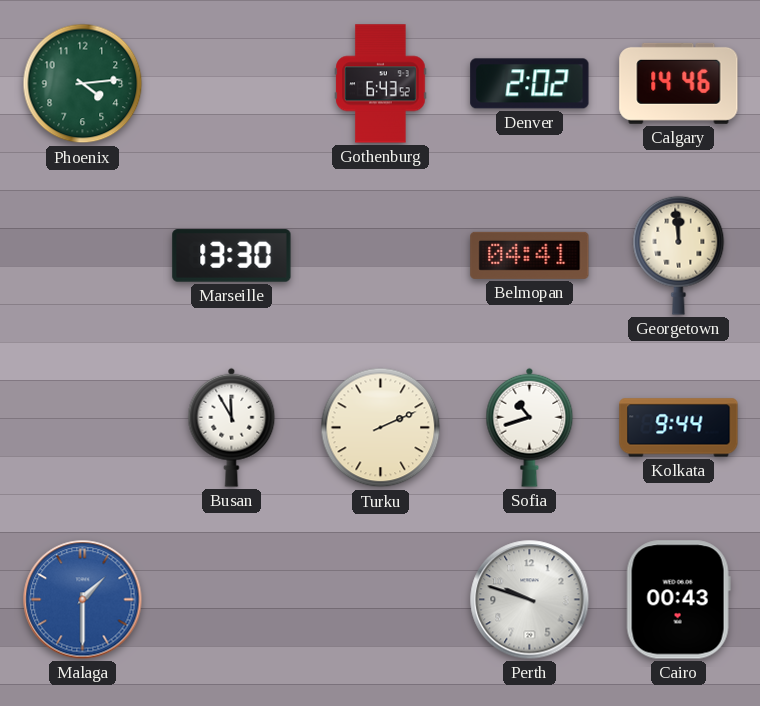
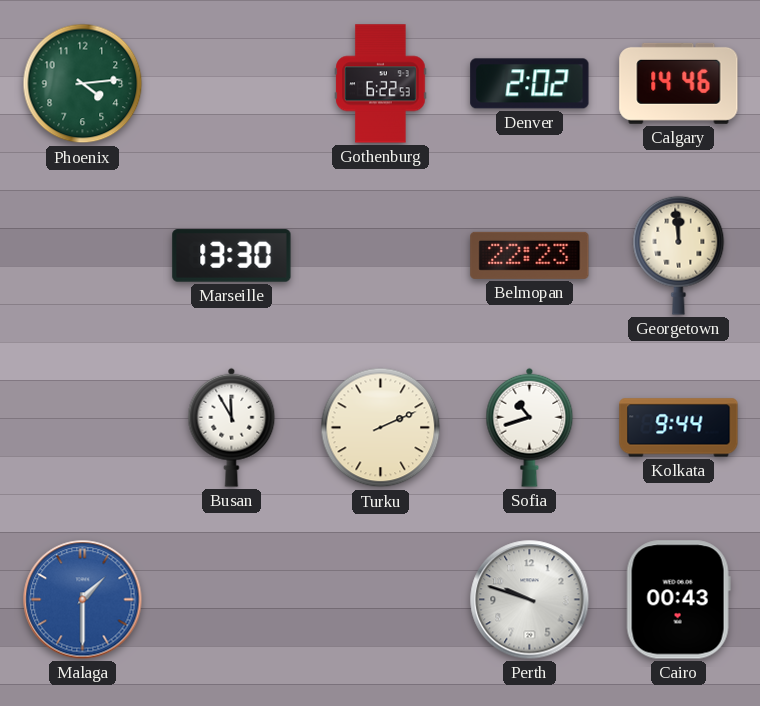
Gothenburg: 6:43 -> 6:22
Belmopan: 04:41 -> 22:23
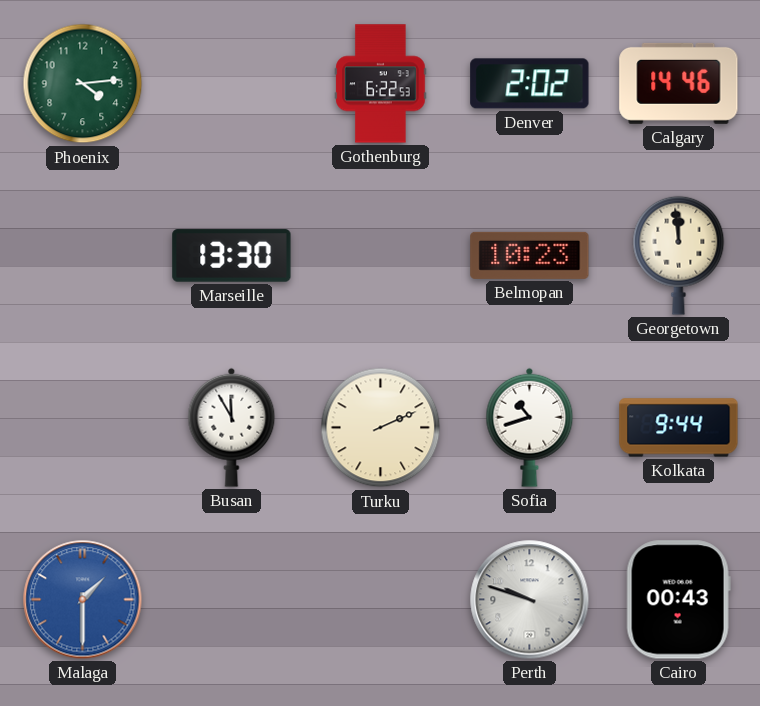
Belmopan: 22:23 -> 10:23
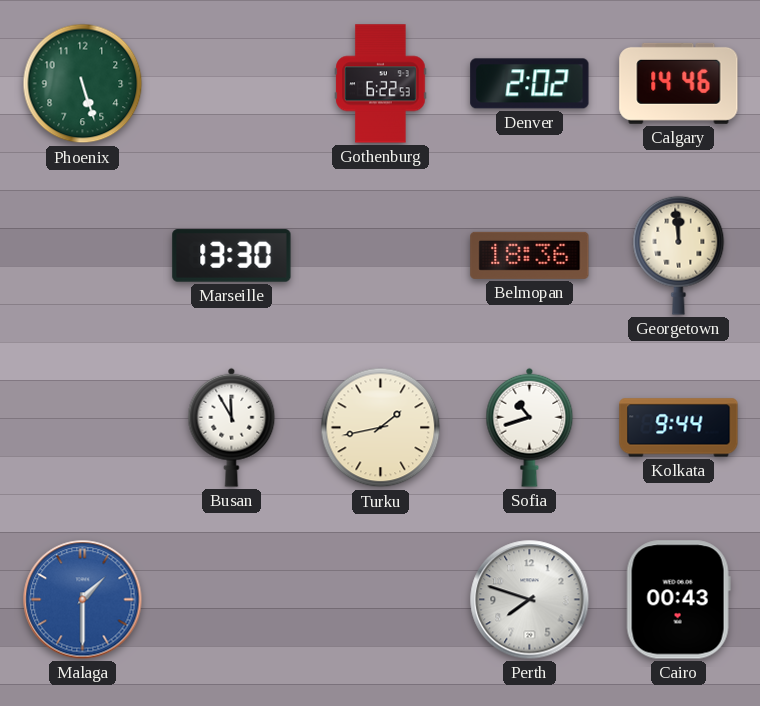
Phoenix: 4:14 -> 5:27
Belmopan: 10:23 -> 18:36
Turku: 2:11 -> 1:43
Perth: 9:48 -> 7:48
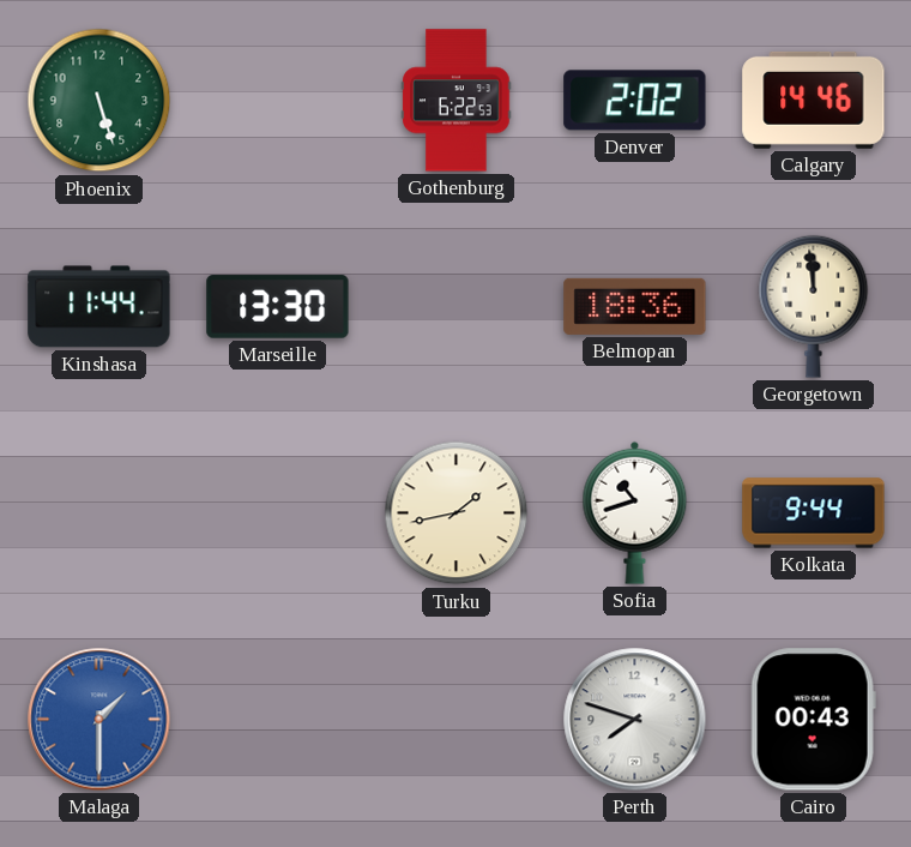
Kinshasa: none -> 11:44
Busan: 11:55 -> none
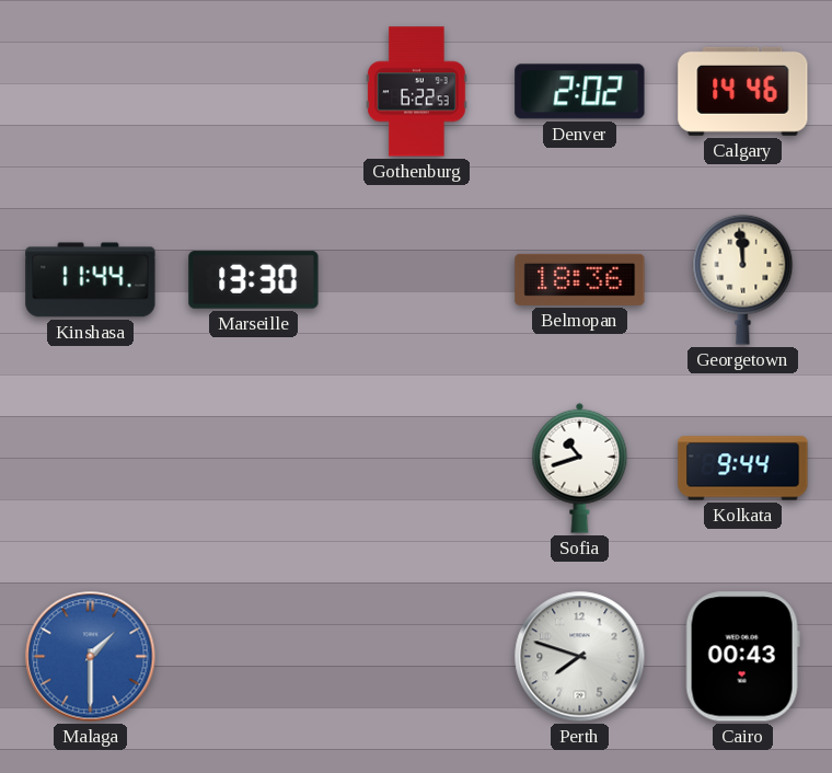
Phoenix: 5:27 -> none
Turku: 1:43 -> none
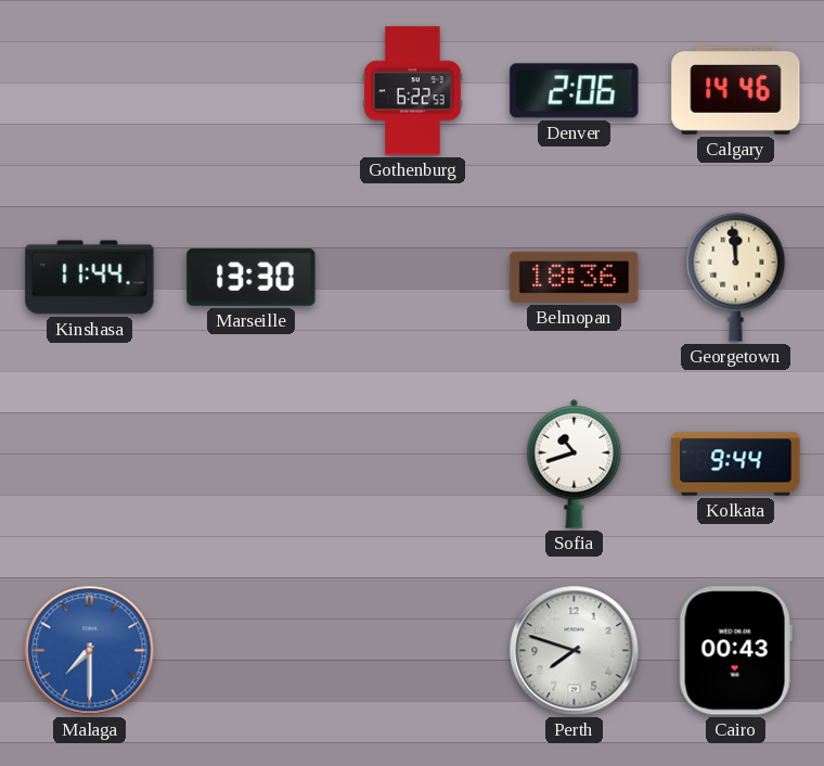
Denver: 2:02 -> 2:06
Malaga: 1:30 -> 7:30
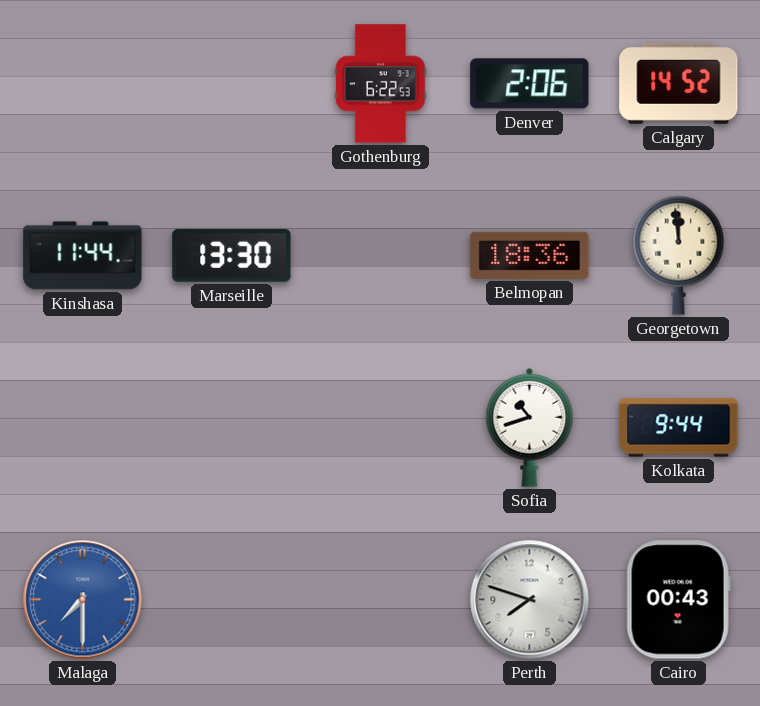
Calgary: 14:46 -> 14:52
